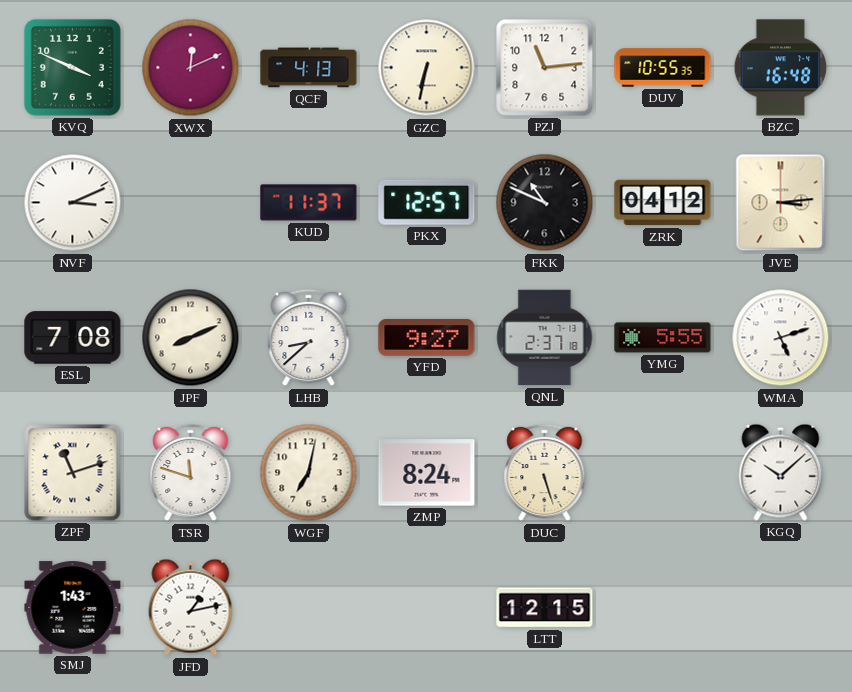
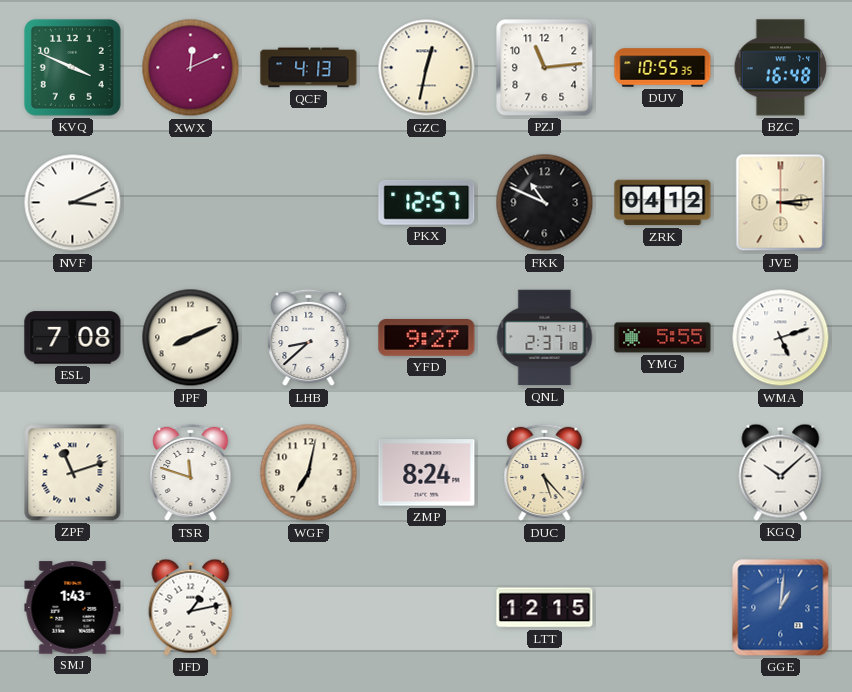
GZC: 6:32 -> 12:32
KUD: 11:37 -> none
DUC: 5:27 -> 5:23
GGE: none -> 1:01
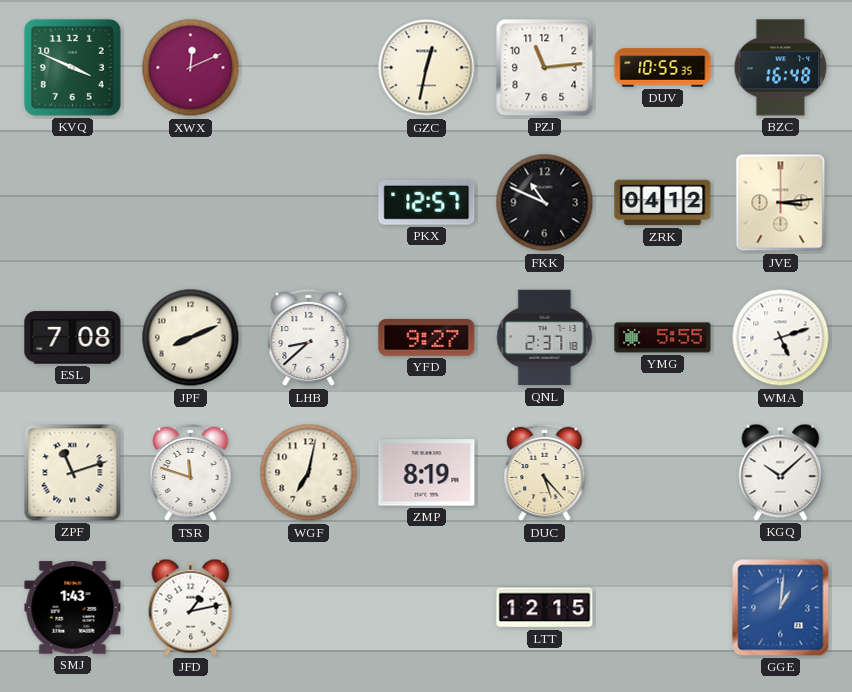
QCF: 4:13 -> none
NVF: 3:11 -> none
ZMP: 8:24 -> 8:19
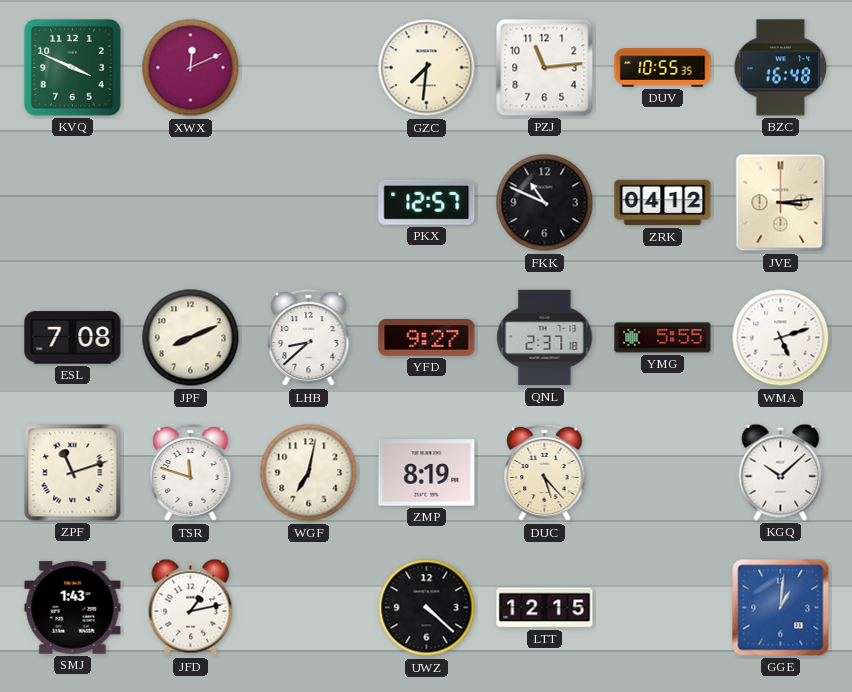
GZC: 12:32 -> 7:31
UWZ: none -> 4:22
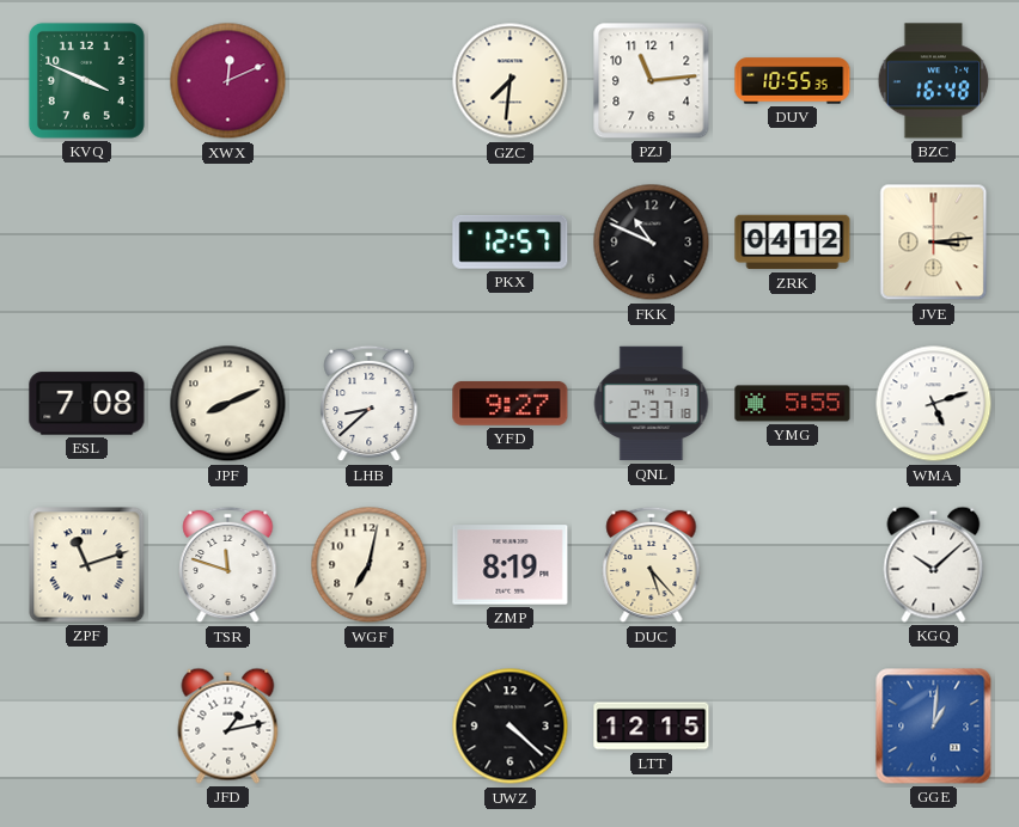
SMJ: 1:43 -> none
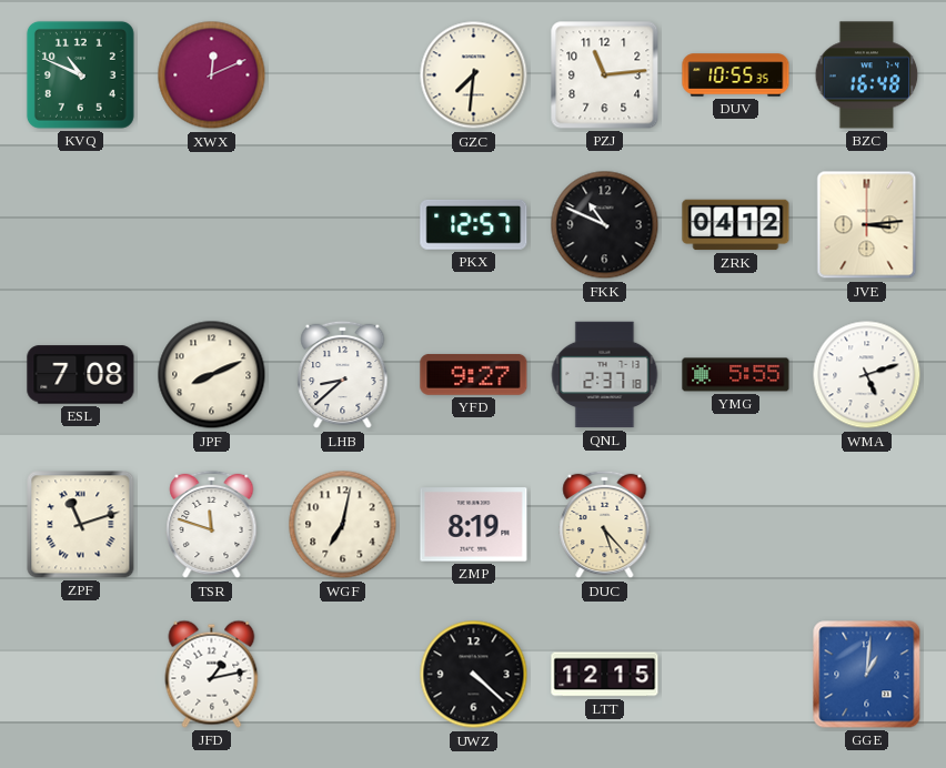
KVQ: 3:49 -> 10:49
KGQ: 10:08 -> none
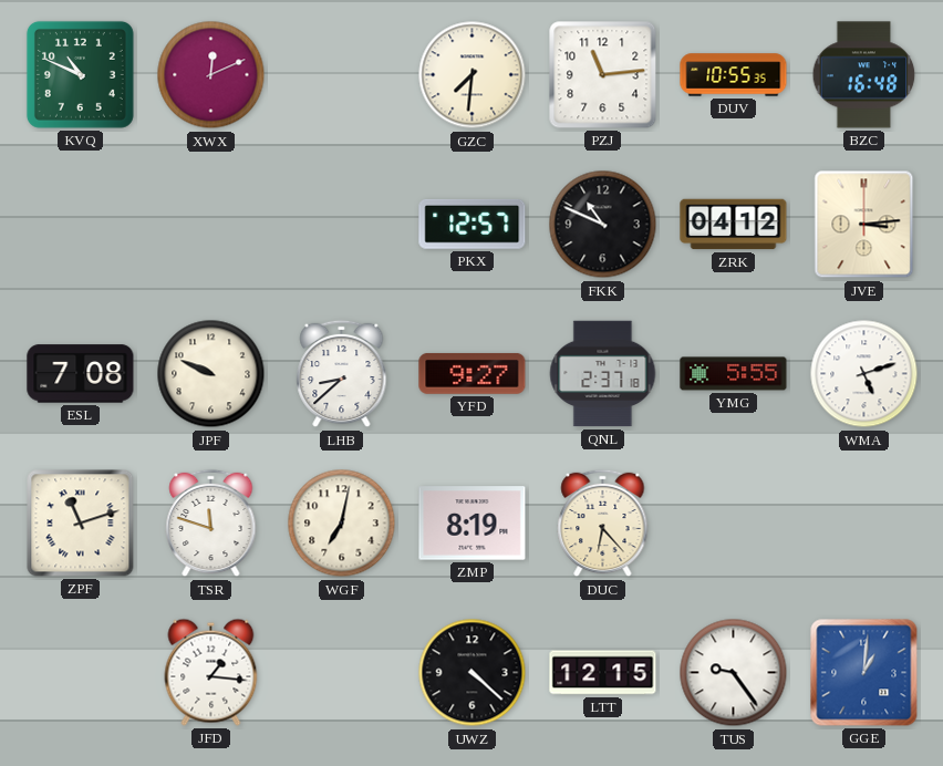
JPF: 8:11 -> 9:49
DUC: 5:23 -> 6:23
JFD: 1:13 -> 1:16
TUS: none -> 9:24
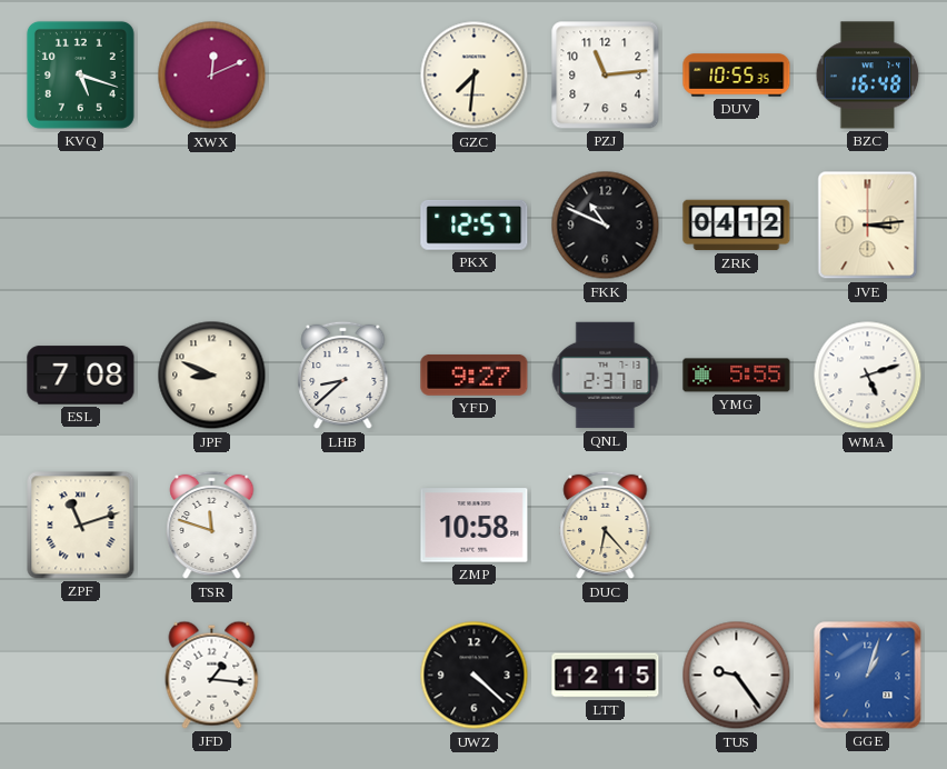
KVQ: 10:49 -> 5:18
JPF: 9:49 -> 8:49
WGF: 7:02 -> none
ZMP: 8:19 -> 10:58
GGE: 1:01 -> 1:03
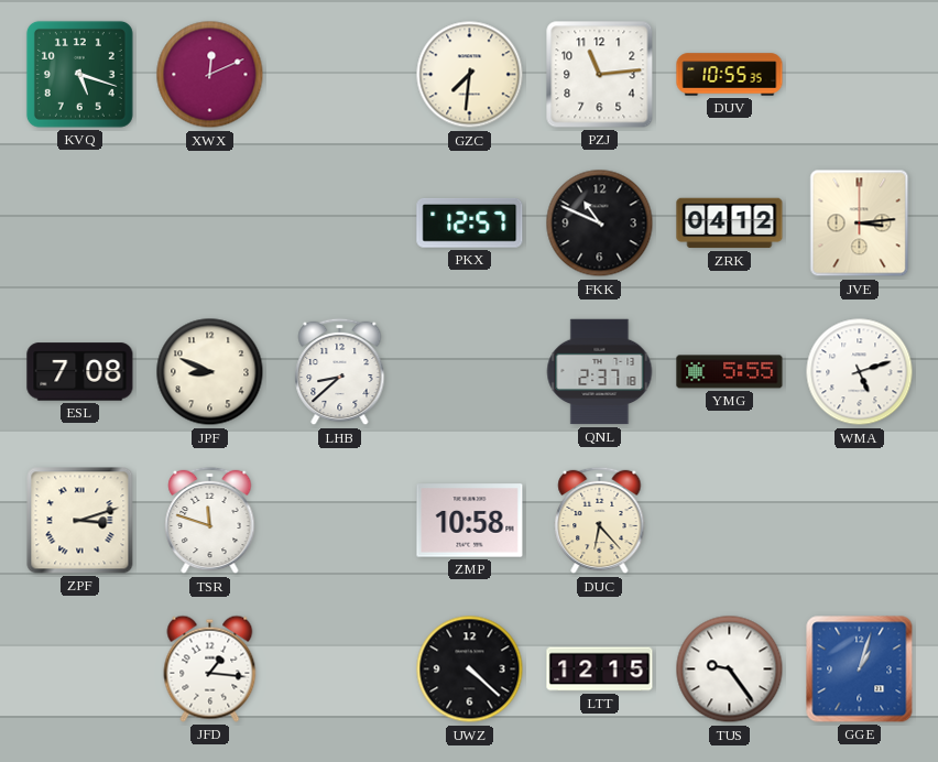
BZC: 16:48 -> none
YFD: 9:27 -> none
ZPF: 11:12 -> 3:12
